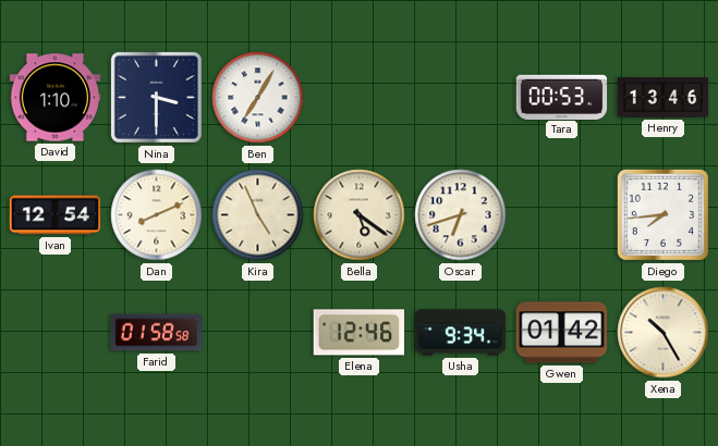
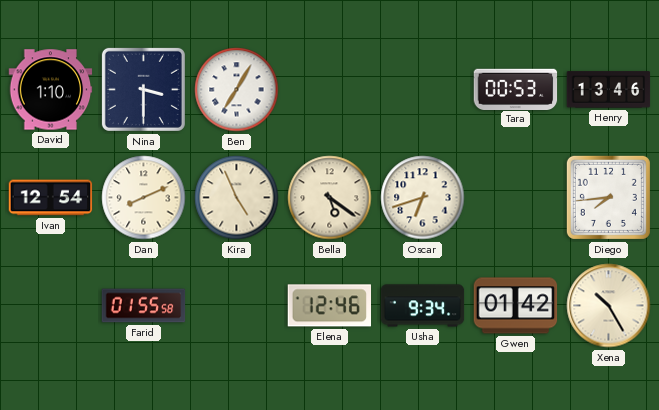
Farid: 01:58 -> 01:55
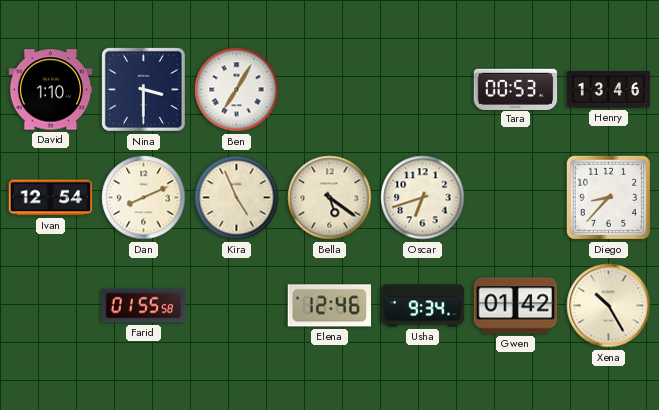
Diego: 7:44 -> 8:37
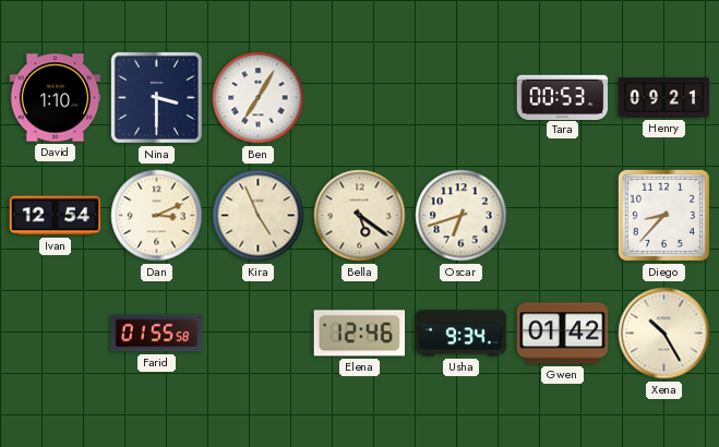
Henry: 13:46 -> 09:21
Dan: 8:11 -> 3:11
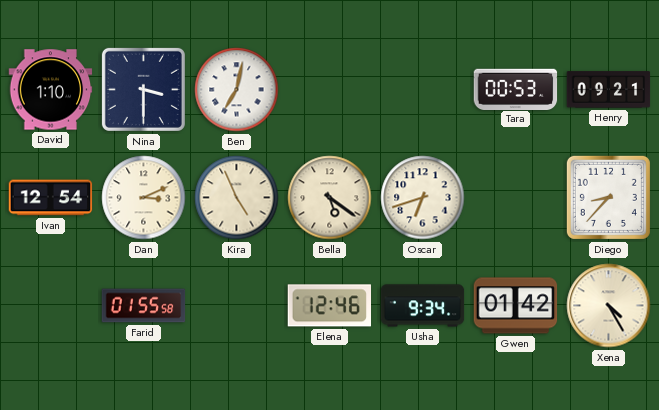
Ben: 7:05 -> 7:02
Xena: 10:25 -> 4:25
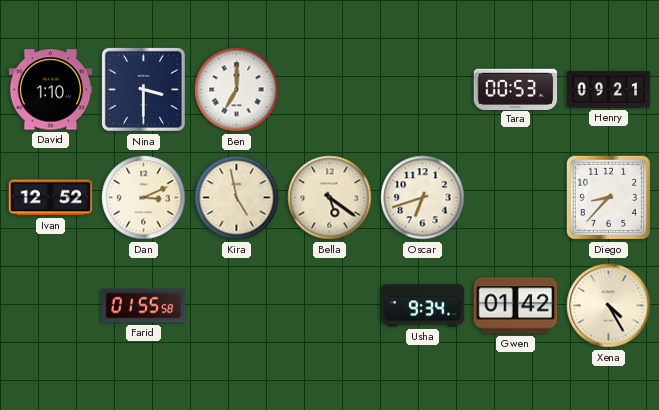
Ben: 7:02 -> 7:00
Ivan: 12:54 -> 12:52
Kira: 4:56 -> 4:58
Elena: 12:46 -> none
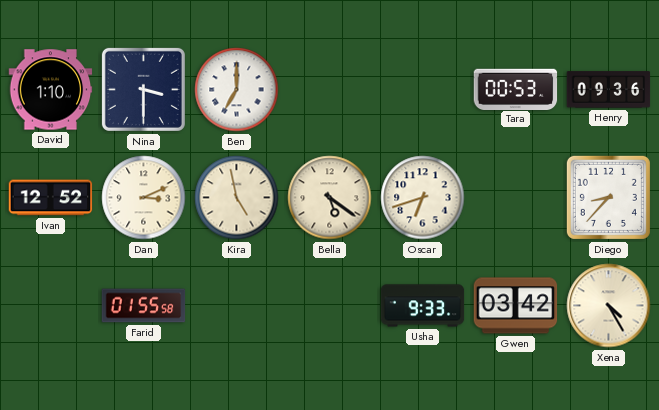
Henry: 09:21 -> 09:36
Usha: 9:34 -> 9:33
Gwen: 01:42 -> 03:42
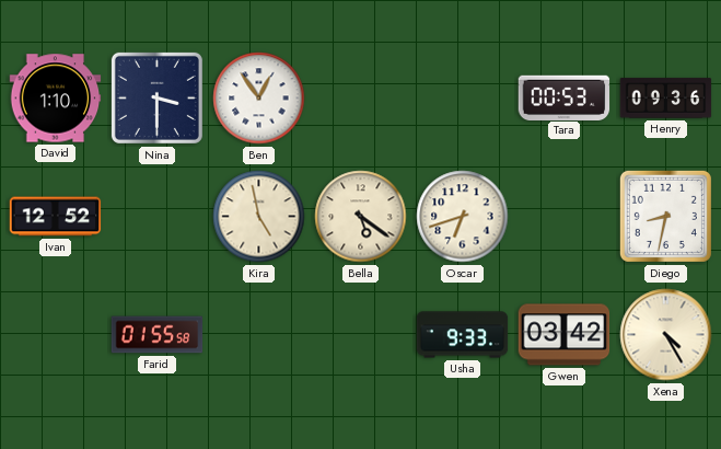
Ben: 7:00 -> 12:54
Dan: 3:11 -> none
Diego: 8:37 -> 8:32
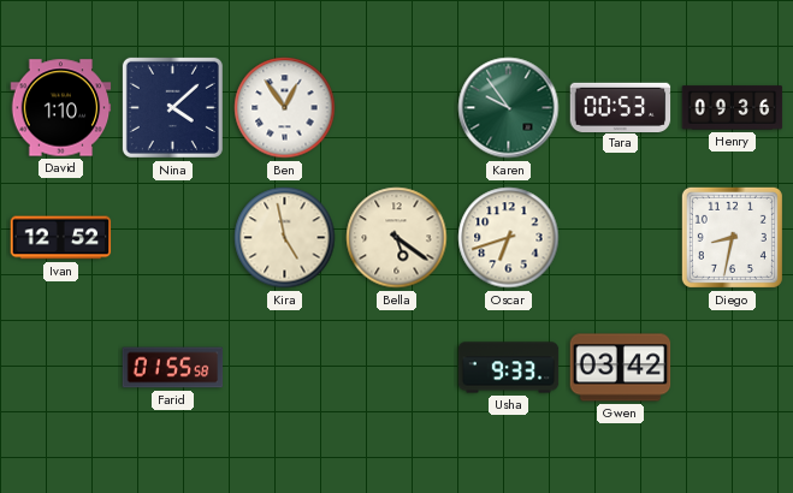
Nina: 3:30 -> 4:08
Karen: none -> 9:54
Xena: 4:25 -> none
